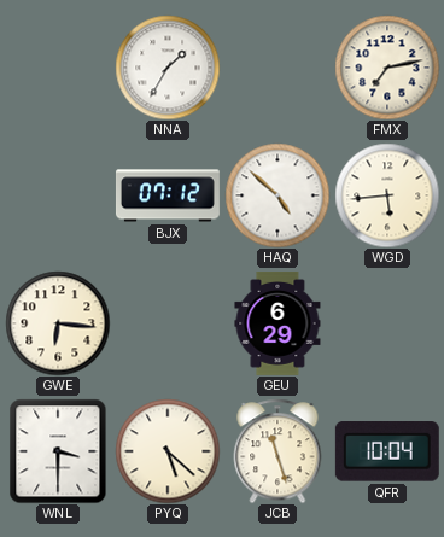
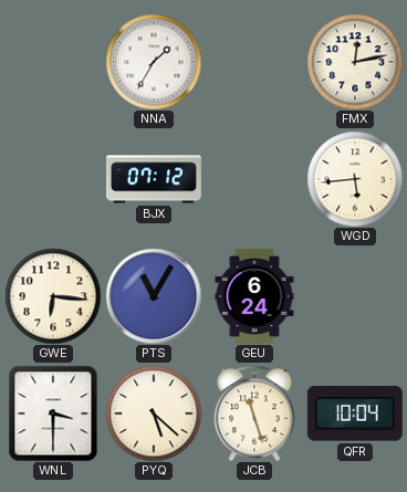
FMX: 7:13 -> 12:13
HAQ: 4:52 -> none
PTS: none -> 11:05
GEU: 6:29 -> 6:24
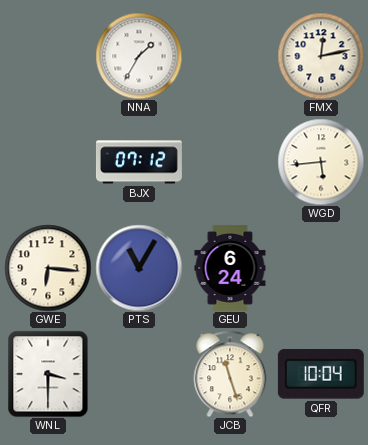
PYQ: 5:22 -> none
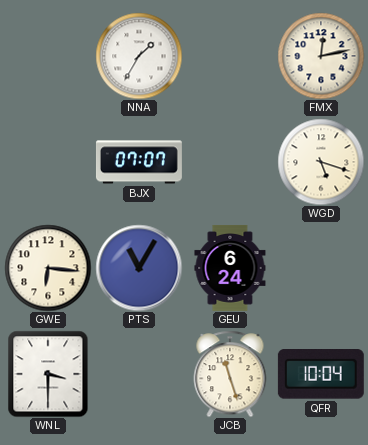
BJX: 07:12 -> 07:07
WGD: 5:44 -> 5:18
